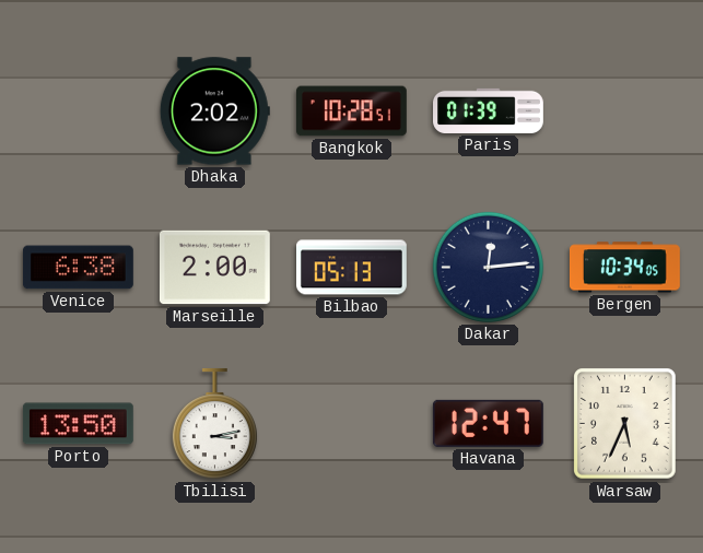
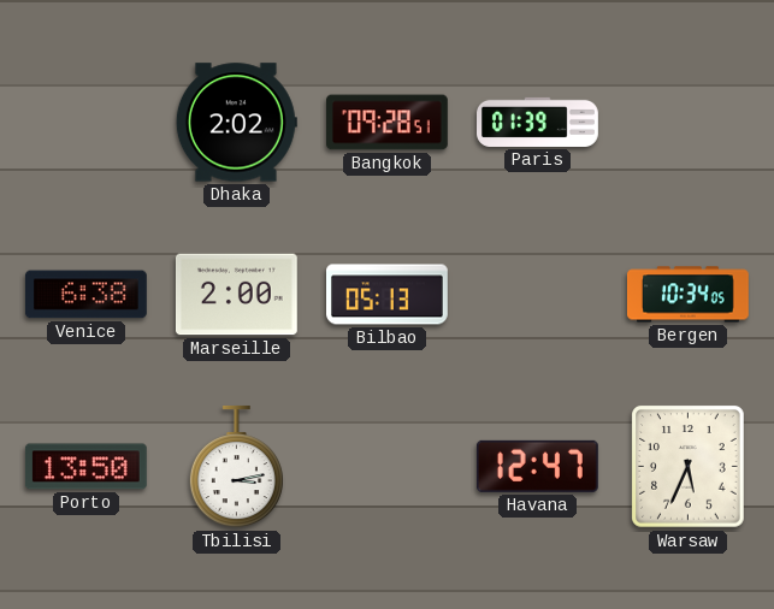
Bangkok: 10:28 -> 09:28
Dakar: 12:14 -> none
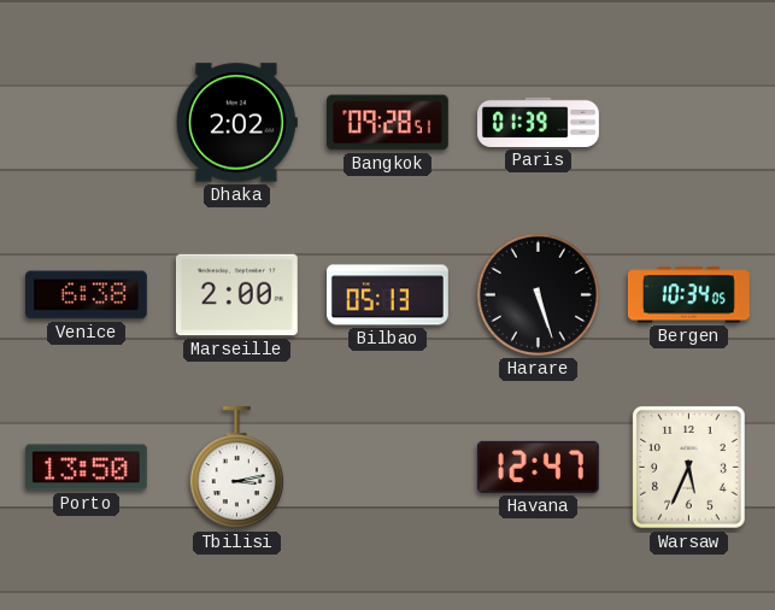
Harare: none -> 5:27
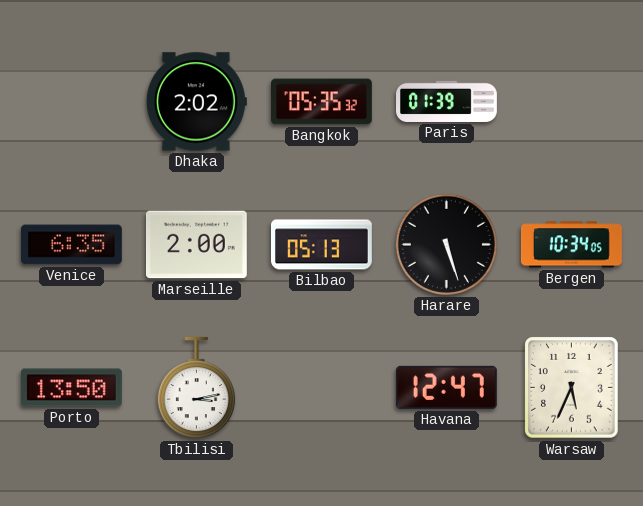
Bangkok: 09:28 -> 05:35
Venice: 6:38 -> 6:35
